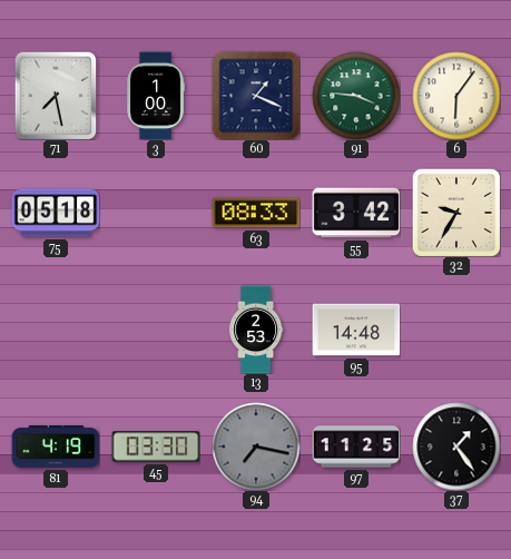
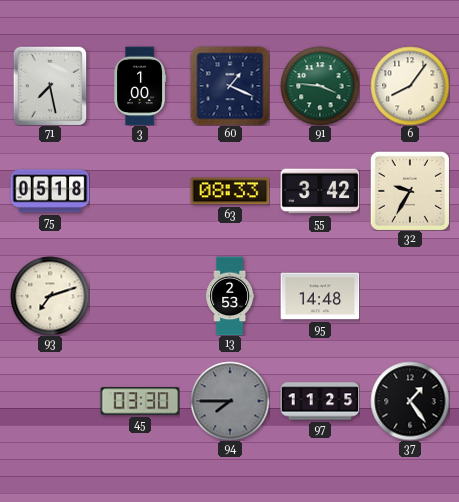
6: 6:06 -> 8:06
93: none -> 7:12
81: 4:19 -> none
94: 7:17 -> 7:45
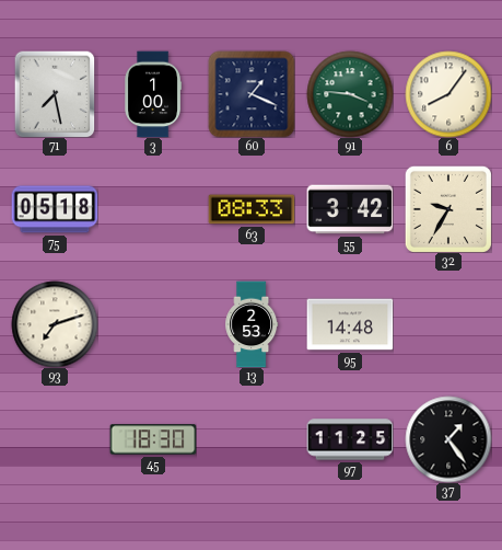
45: 03:30 -> 18:30
94: 7:45 -> none
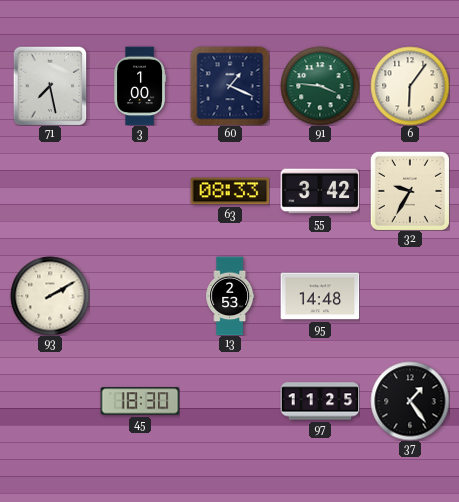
6: 8:06 -> 6:06
75: 05:18 -> none
93: 7:12 -> 2:10
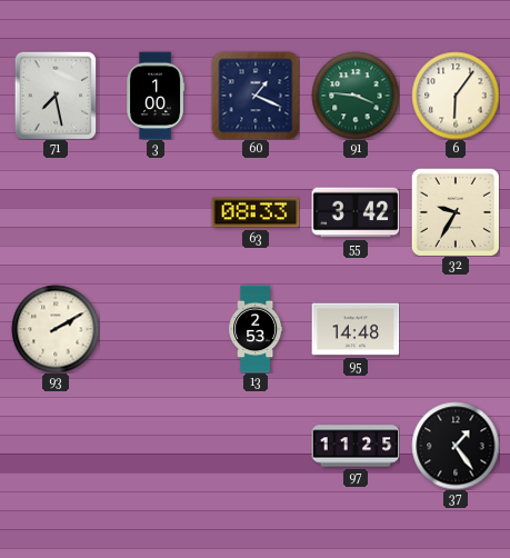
45: 18:30 -> none
